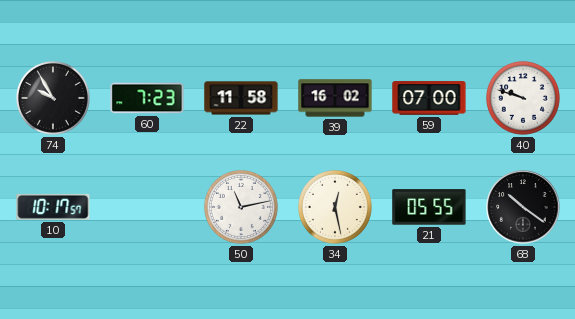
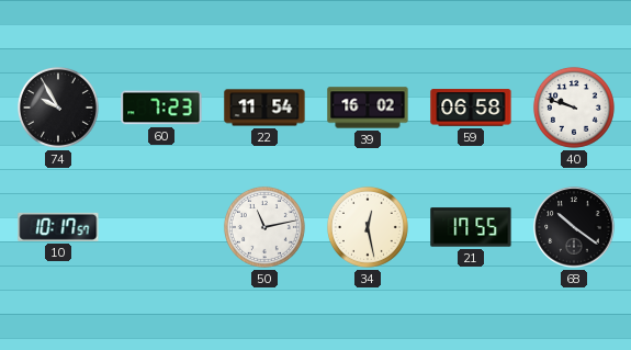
22: 11:58 -> 11:54
59: 07:00 -> 06:58
21: 05:55 -> 17:55
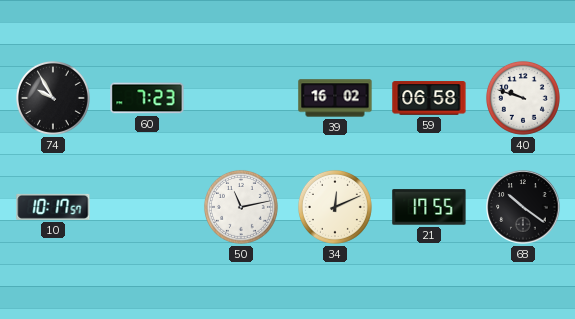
22: 11:54 -> none
34: 12:28 -> 12:11
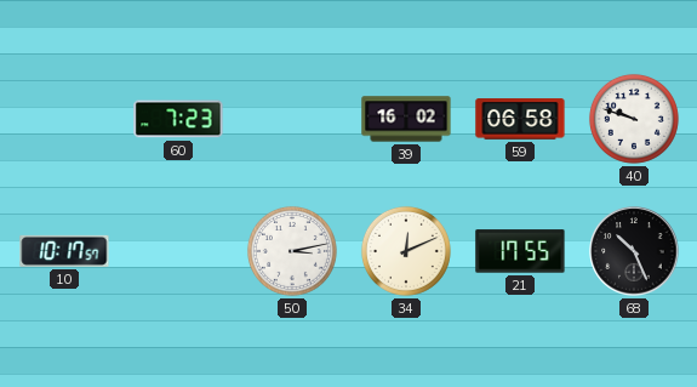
74: 9:55 -> none
50: 11:13 -> 3:13
68: 10:21 -> 10:26
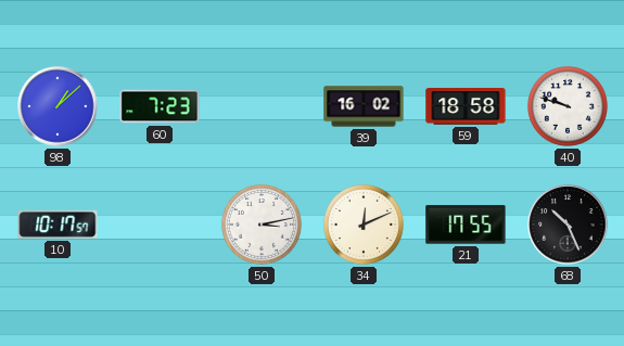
98: none -> 1:08
59: 06:58 -> 18:58
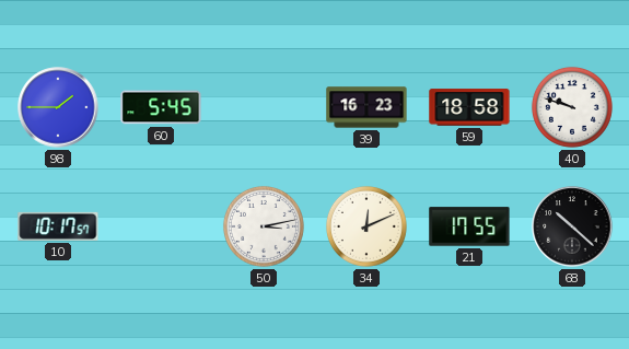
98: 1:08 -> 1:45
60: 7:23 -> 5:45
39: 16:02 -> 16:23
68: 10:26 -> 10:22
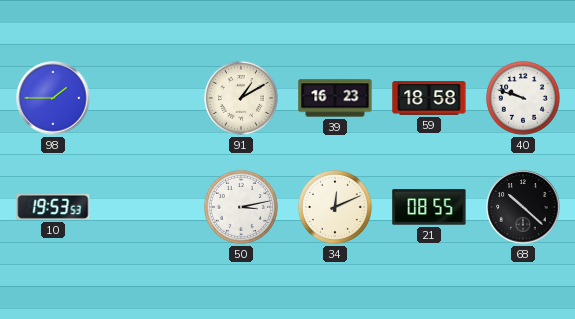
60: 5:45 -> none
91: none -> 1:10
10: 10:17 -> 19:53
21: 17:55 -> 08:55
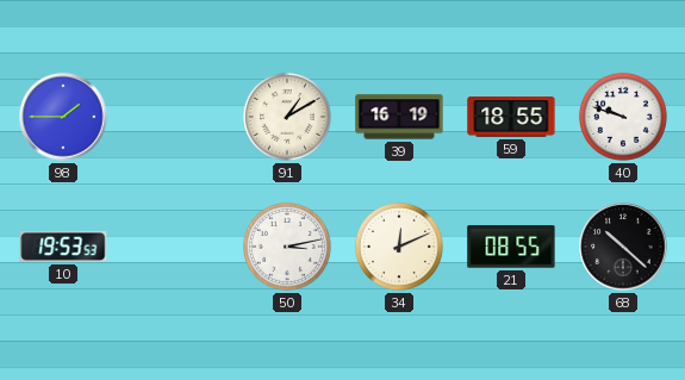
39: 16:23 -> 16:19
59: 18:58 -> 18:55
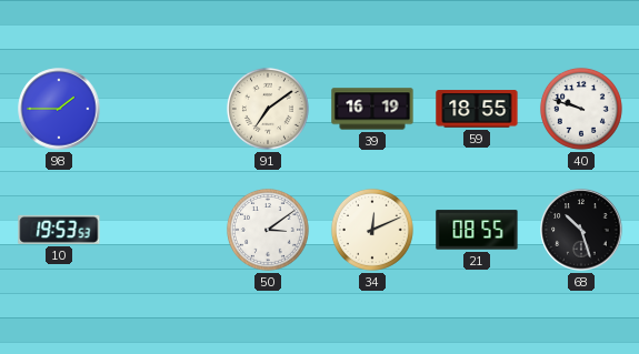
91: 1:10 -> 7:09
50: 3:13 -> 3:09
68: 10:22 -> 10:27
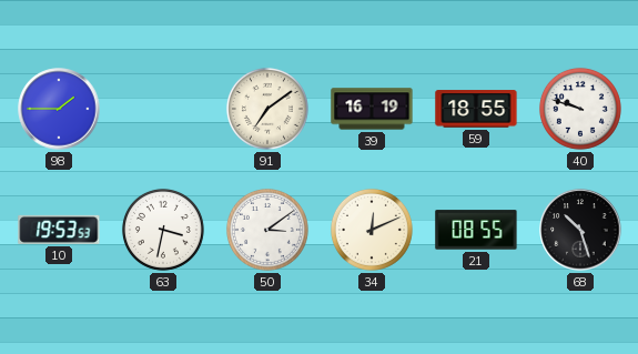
63: none -> 3:32
